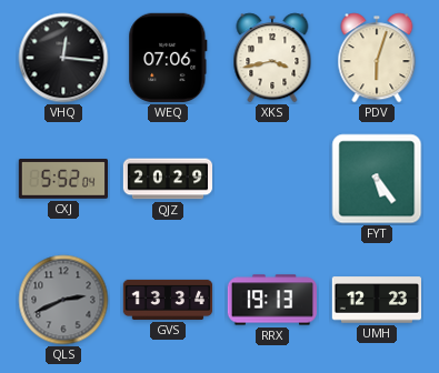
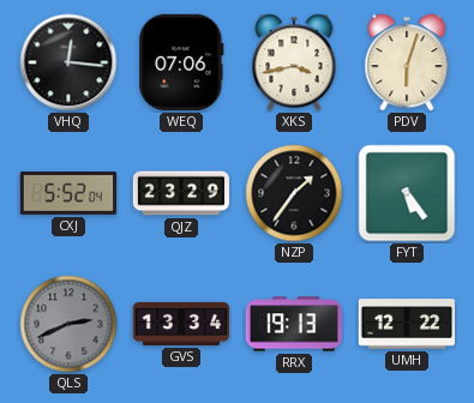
QJZ: 20:29 -> 23:29
NZP: none -> 1:36
UMH: 12:23 -> 12:22
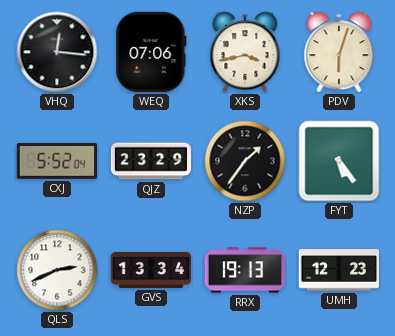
QLS dial: grey -> white
UMH: 12:22 -> 12:23
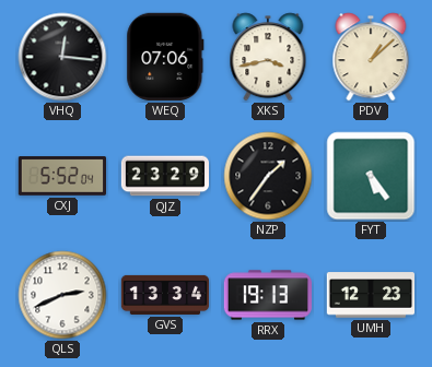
PDV: 6:03 -> 1:08
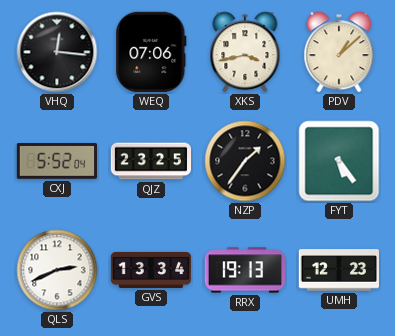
QJZ: 23:29 -> 23:25
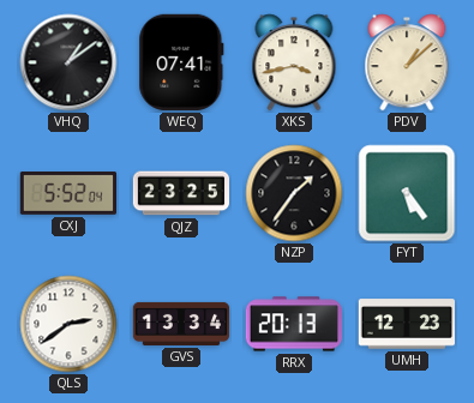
VHQ: 12:16 -> 1:09
WEQ: 07:06 -> 07:41
QLS: 2:41 -> 2:39
RRX: 19:13 -> 20:13
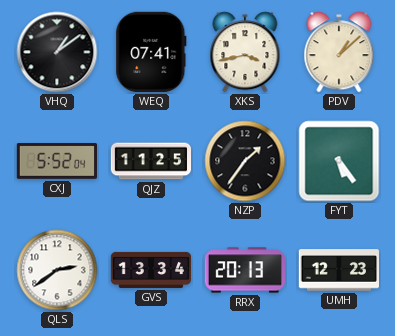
QJZ: 23:25 -> 11:25
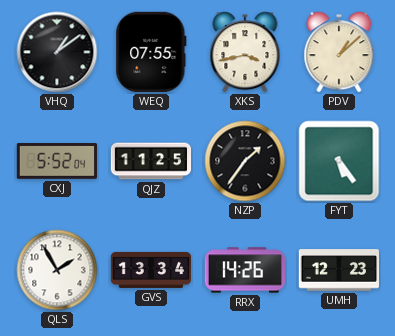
WEQ: 07:41 -> 07:55
QLS: 2:39 -> 1:55
RRX: 20:13 -> 14:26
